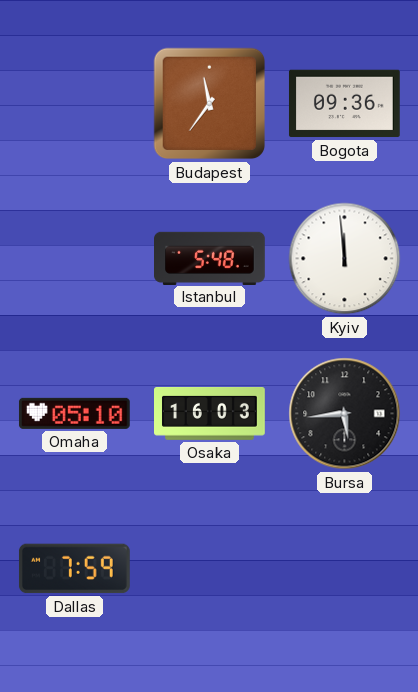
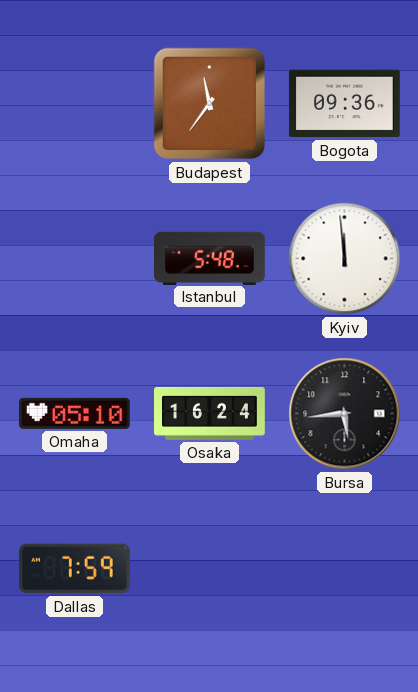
Osaka: 16:03 -> 16:24
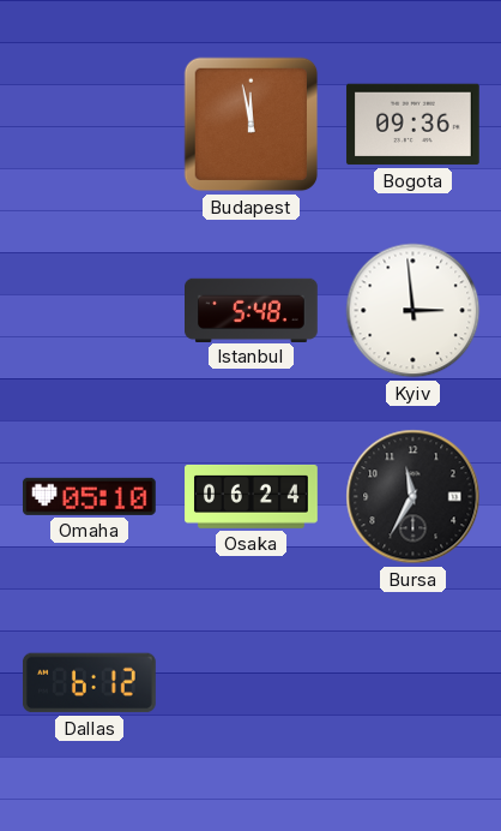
Budapest: 11:36 -> 11:58
Kyiv: 11:59 -> 2:59
Osaka: 16:24 -> 06:24
Bursa: 5:44 -> 11:35
Dallas: 7:59 -> 6:12
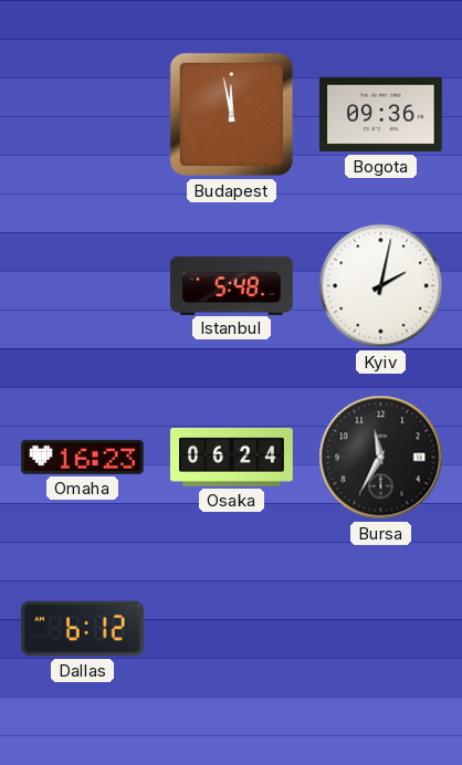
Kyiv: 2:59 -> 2:02
Omaha: 05:10 -> 16:23
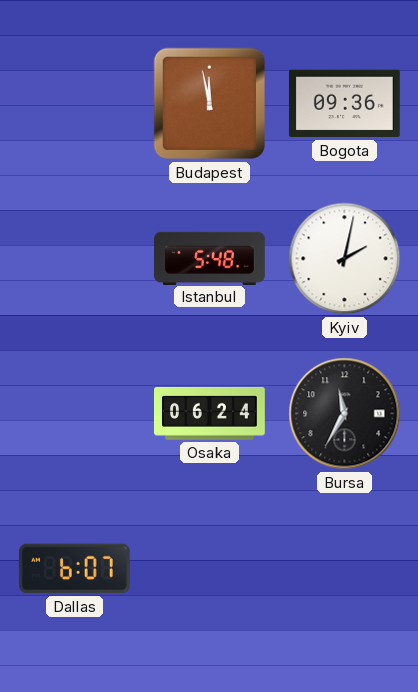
Omaha: 16:23 -> none
Dallas: 6:12 -> 6:07
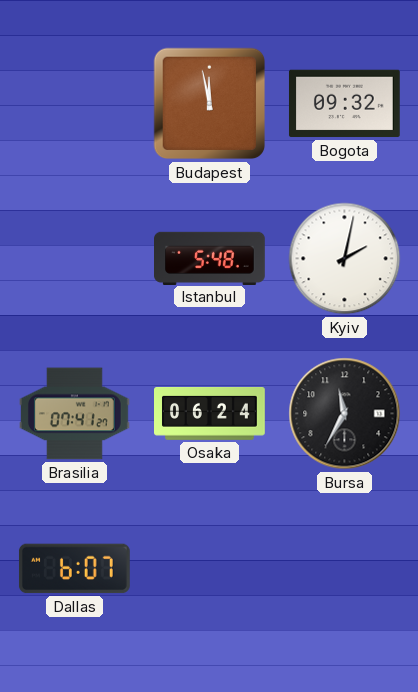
Bogota: 09:36 -> 09:32
Brasilia: none -> 07:41
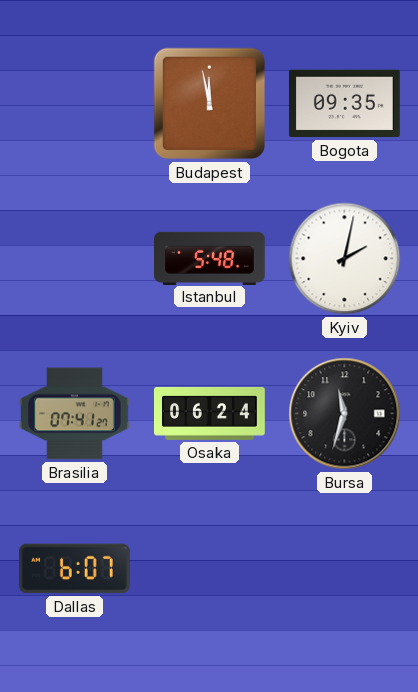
Bogota: 09:32 -> 09:35
Bursa: 11:35 -> 11:33
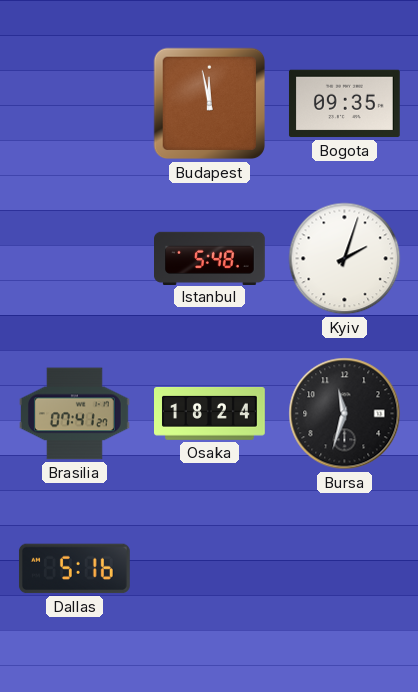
Kyiv: 2:02 -> 2:03
Osaka: 06:24 -> 18:24
Dallas: 6:07 -> 5:16
